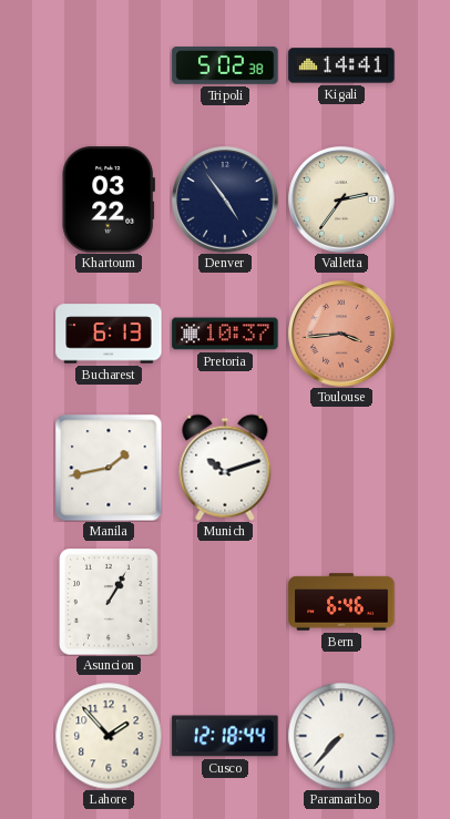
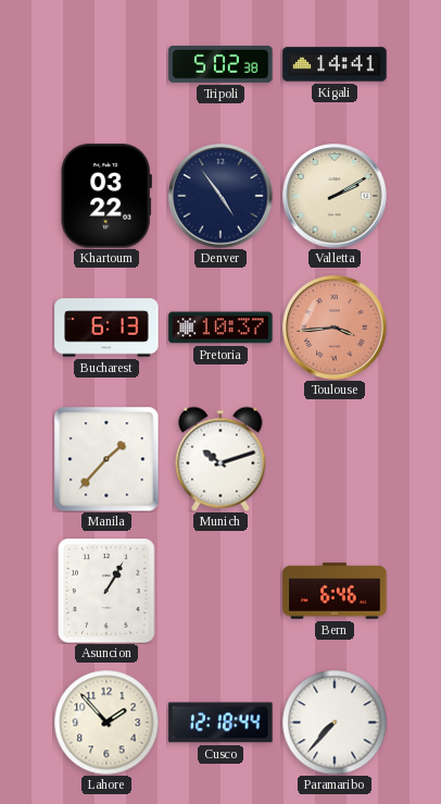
Valletta: 2:36 -> 2:10
Manila: 1:43 -> 1:37
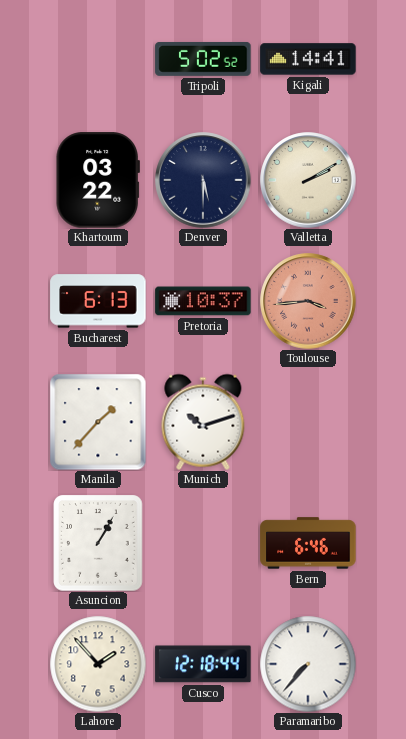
Tripoli: 5:02:38 -> 5:02:52
Denver: 4:54 -> 5:30
